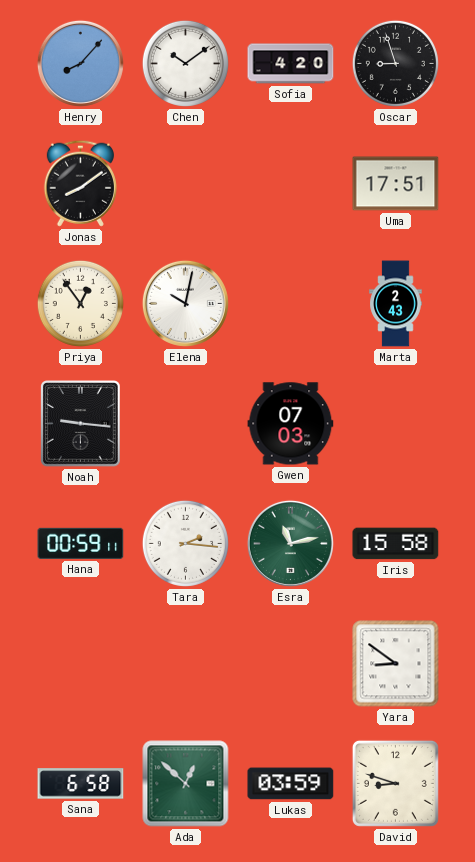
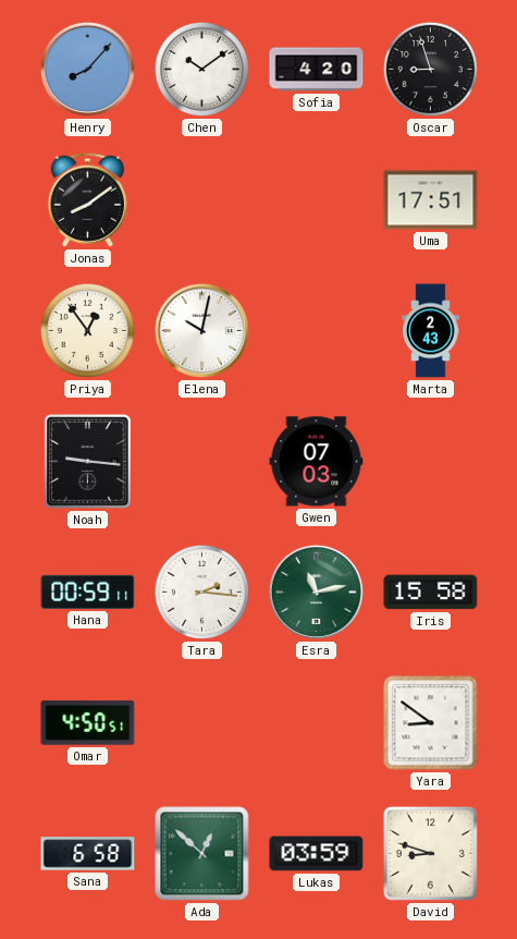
Omar: none -> 4:50
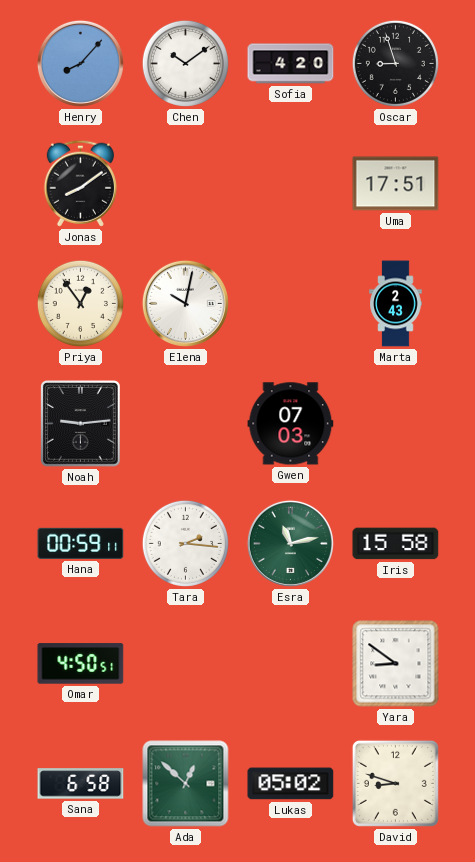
Noah: 9:16 -> 9:14
Lukas: 03:59 -> 05:02
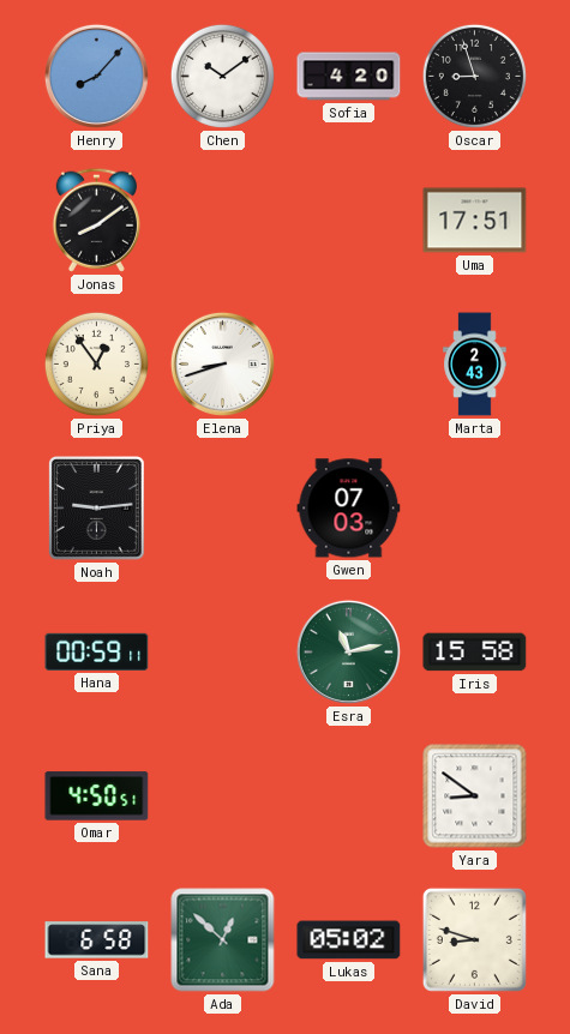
Elena: 10:02 -> 8:42
Tara: 2:16 -> none
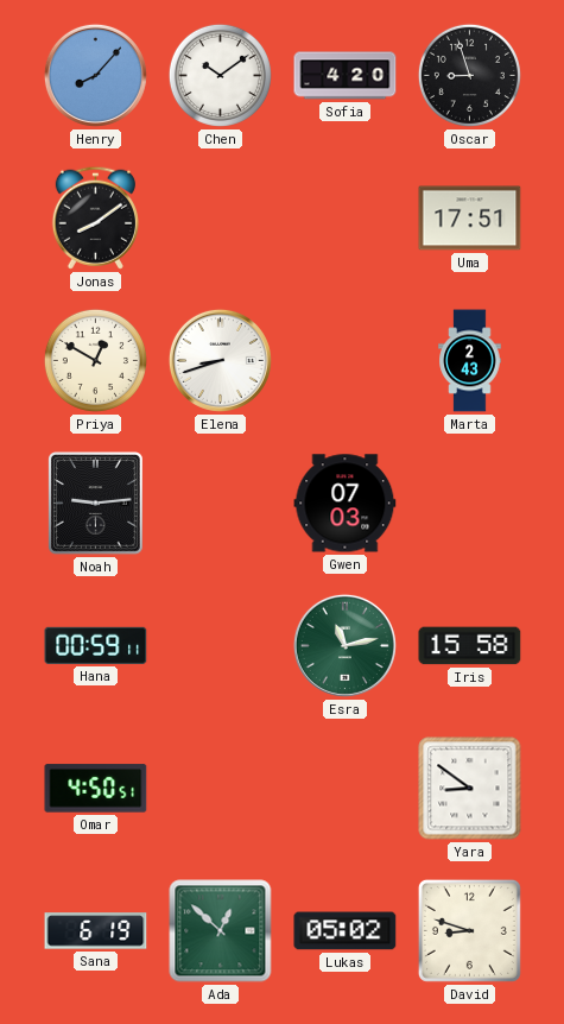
Priya: 12:54 -> 12:50
Sana: 6:58 -> 6:19
